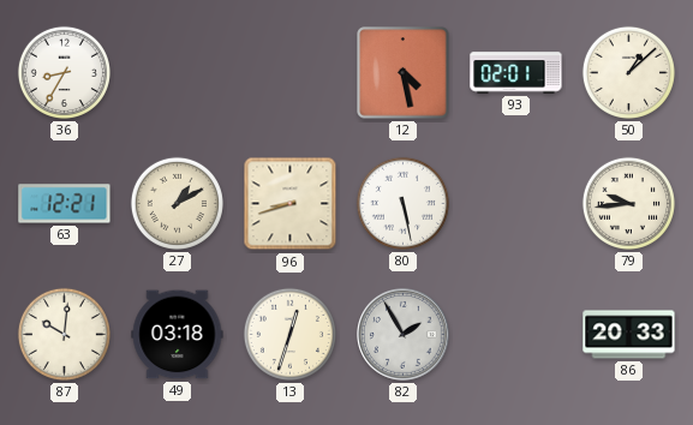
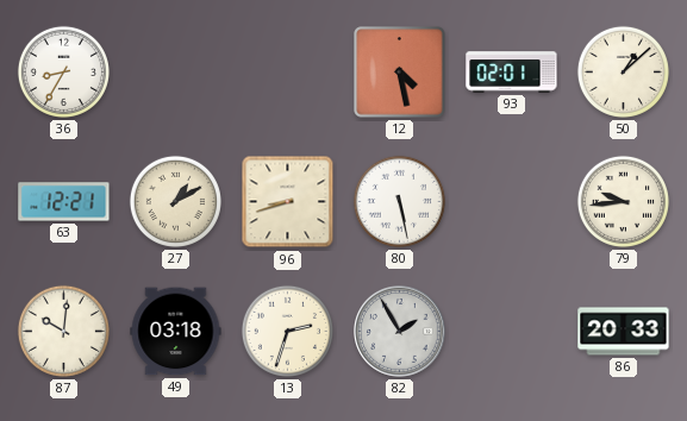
13: 12:33 -> 2:33
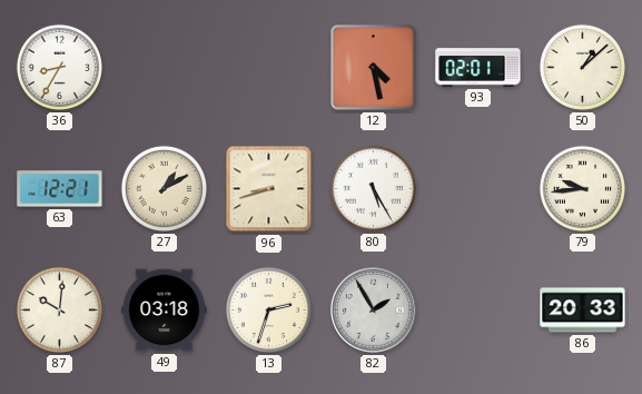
80: 5:28 -> 5:25
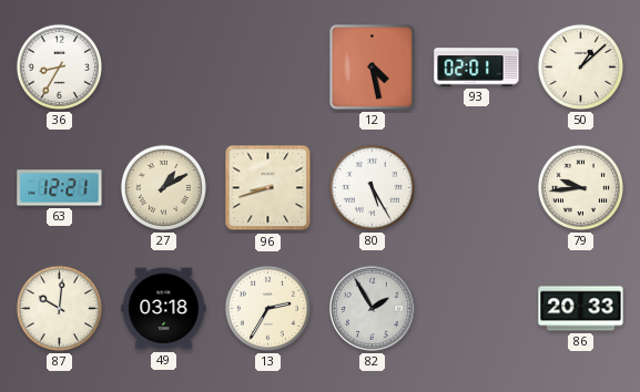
13: 2:33 -> 2:35
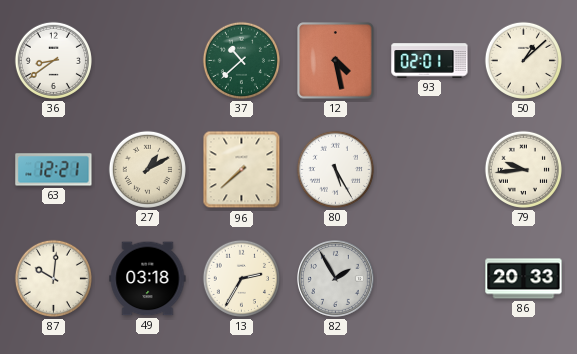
36: 8:35 -> 8:39
37: none -> 10:38
96: 8:42 -> 7:38
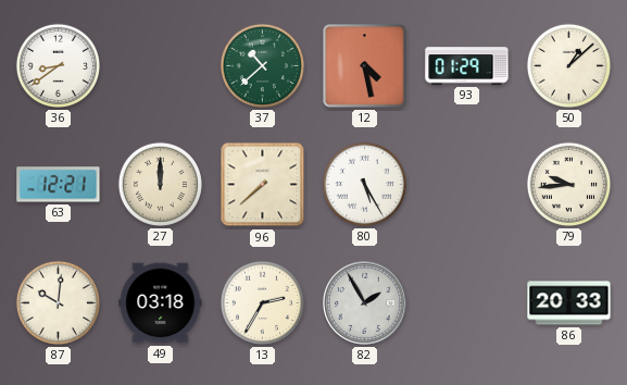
93: 02:01 -> 01:29
27: 1:10 -> 12:00
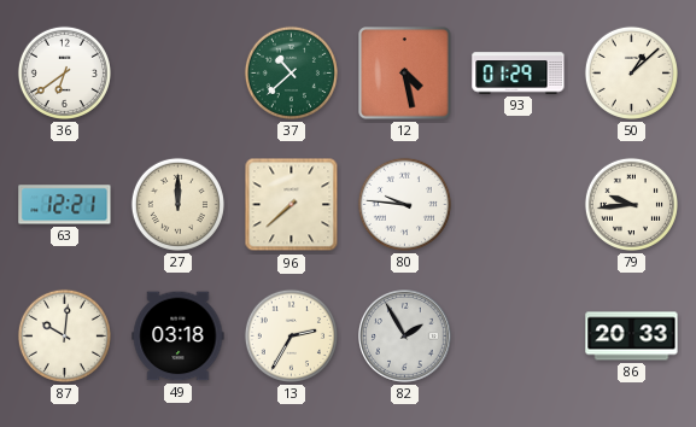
36: 8:39 -> 6:39
80: 5:25 -> 9:46
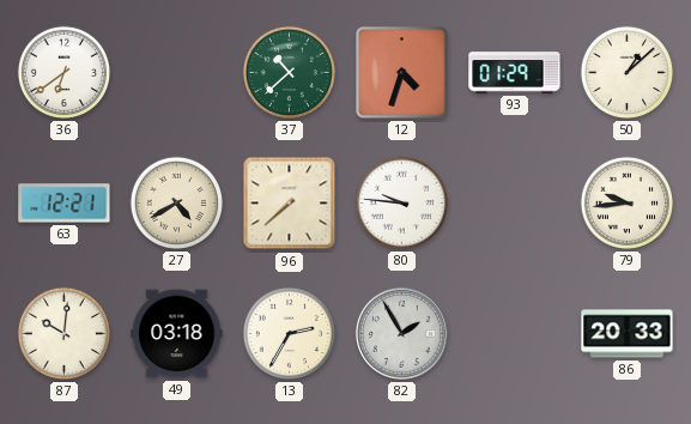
12: 4:28 -> 4:33
27: 12:00 -> 4:40
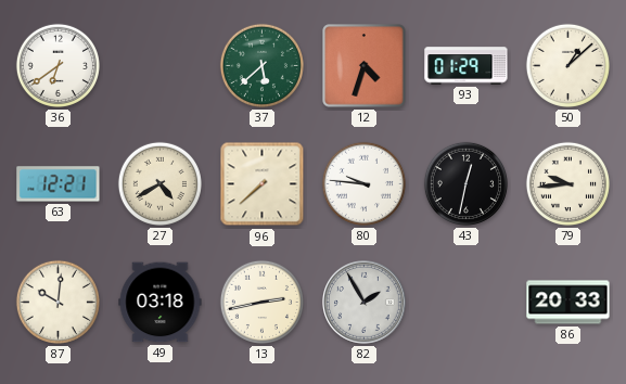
37: 10:38 -> 5:38
43: none -> 12:32
13: 2:35 -> 2:43
